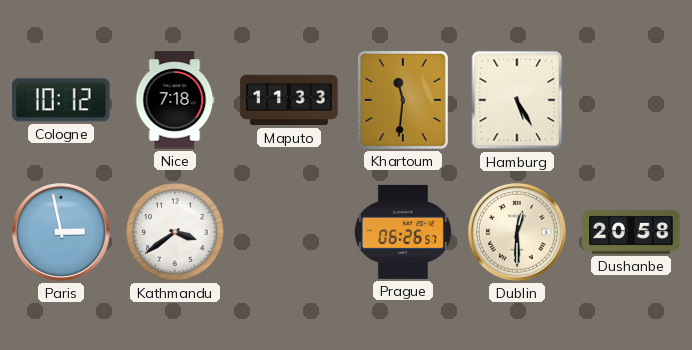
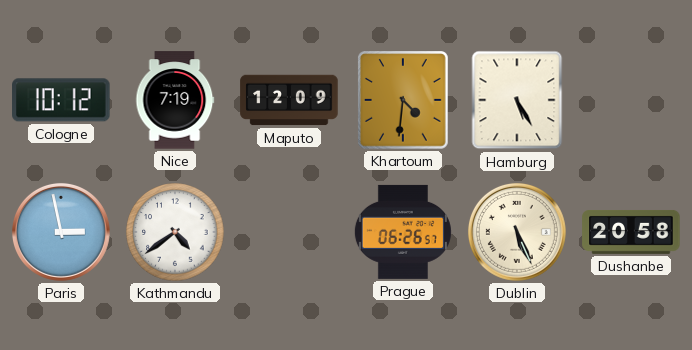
Nice: 7:18 -> 7:19
Maputo: 11:33 -> 12:09
Khartoum: 11:31 -> 4:31
Kathmandu: 3:39 -> 4:39
Dublin: 12:30 -> 5:26
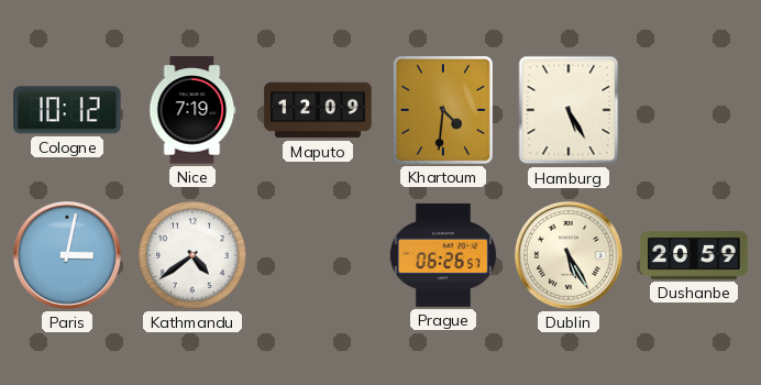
Paris: 2:58 -> 3:02
Dublin: 5:26 -> 5:25
Dushanbe: 20:58 -> 20:59
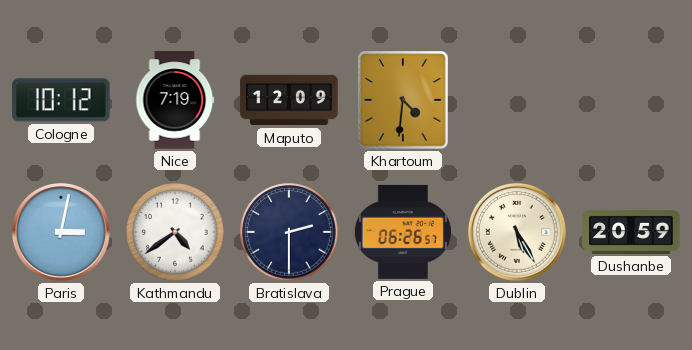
Hamburg: 5:25 -> none
Bratislava: none -> 2:30
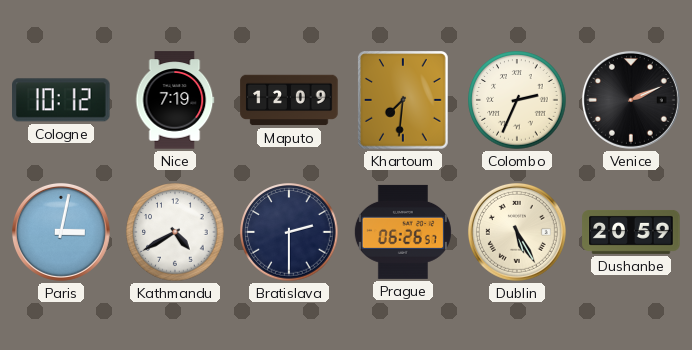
Khartoum: 4:31 -> 7:31
Colombo: none -> 2:34
Venice: none -> 2:11
Kathmandu: 4:39 -> 4:40
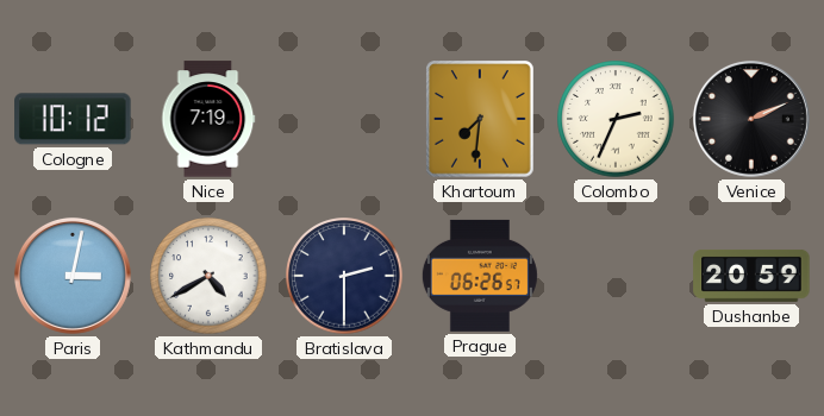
Maputo: 12:09 -> none
Dublin: 5:25 -> none
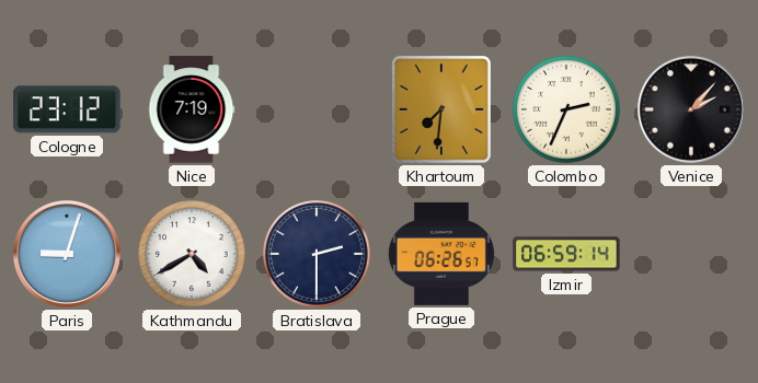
Cologne: 10:12 -> 23:12
Venice: 2:11 -> 2:07
Paris: 3:02 -> 9:03
Izmir: none -> 06:59
Dushanbe: 20:59 -> none
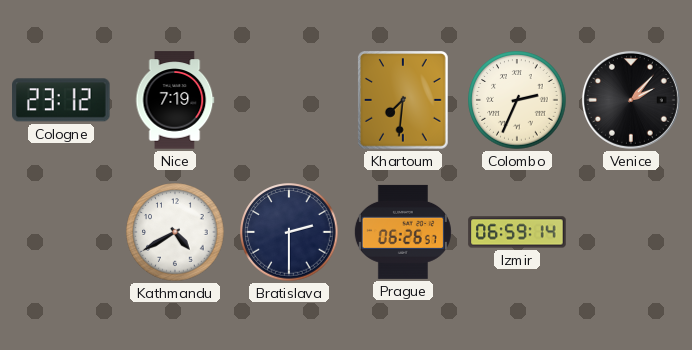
Paris: 9:03 -> none
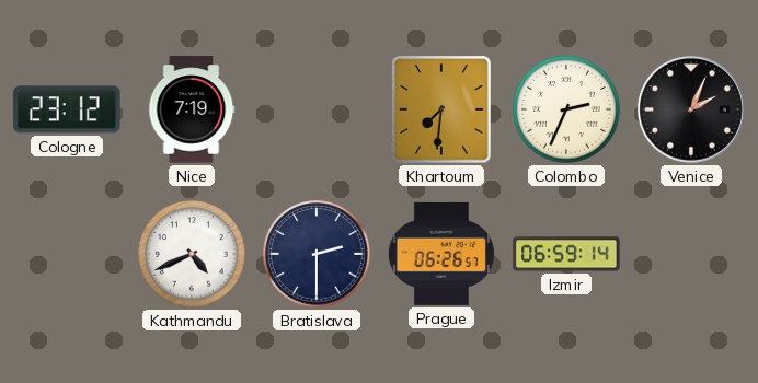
Venice: 2:07 -> 2:04
Kathmandu: 4:40 -> 4:41
